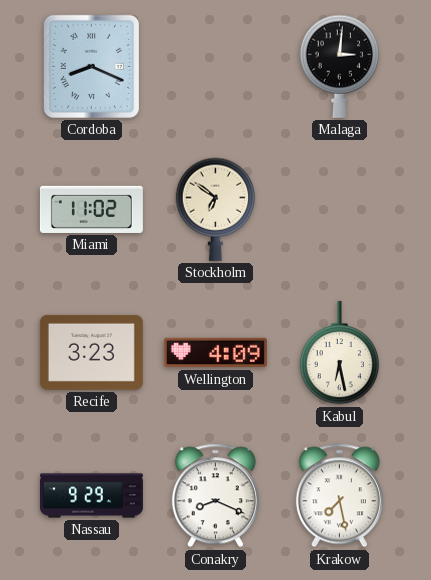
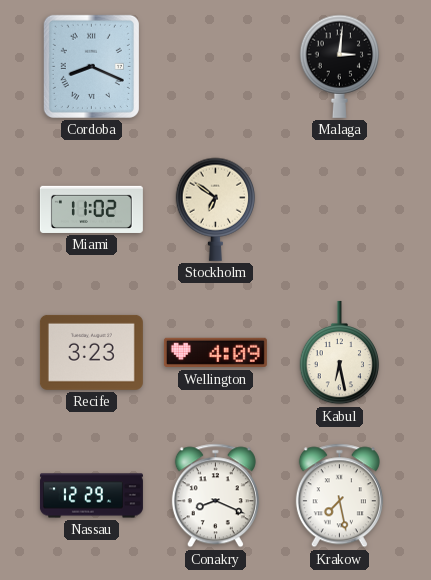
Nassau: 9:29 -> 12:29
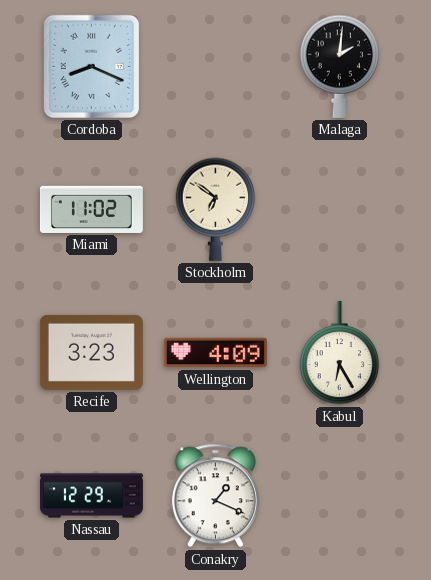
Malaga: 3:01 -> 2:01
Kabul: 6:28 -> 6:25
Conakry: 8:19 -> 1:19
Krakow: 7:28 -> none
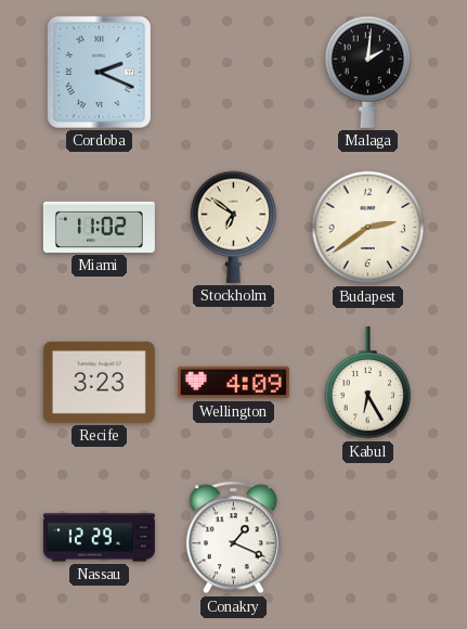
Cordoba: 8:19 -> 2:19
Budapest: none -> 2:39
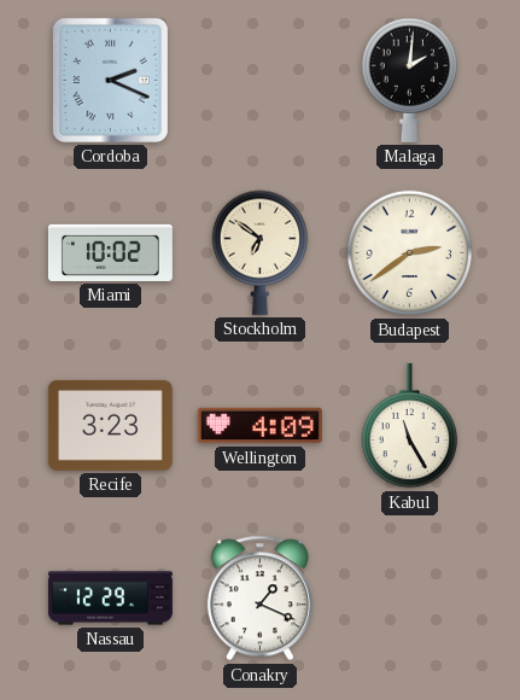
Miami: 11:02 -> 10:02
Kabul: 6:25 -> 11:25
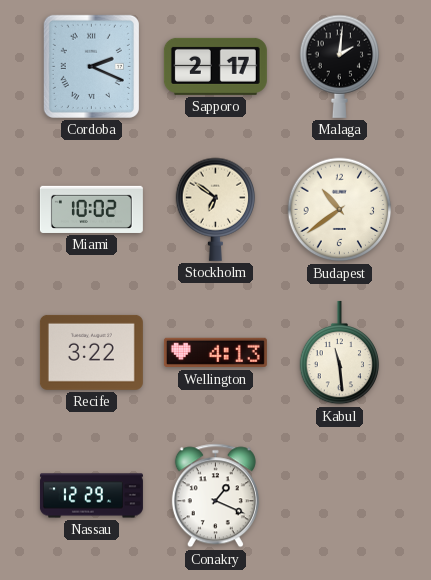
Sapporo: none -> 2:17
Budapest: 2:39 -> 10:39
Recife: 3:23 -> 3:22
Wellington: 4:09 -> 4:13
Kabul: 11:25 -> 11:29
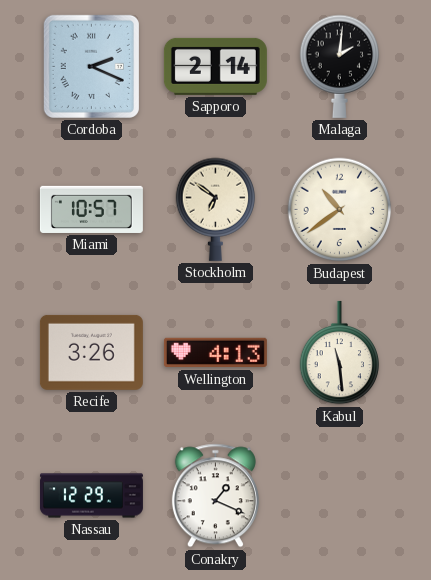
Sapporo: 2:17 -> 2:14
Miami: 10:02 -> 10:57
Recife: 3:22 -> 3:26
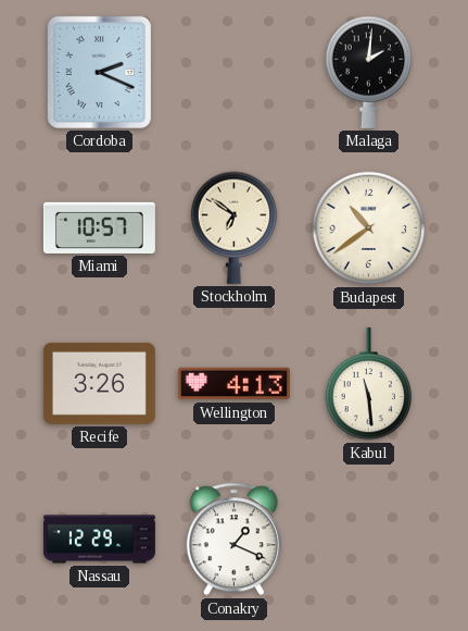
Sapporo: 2:14 -> none
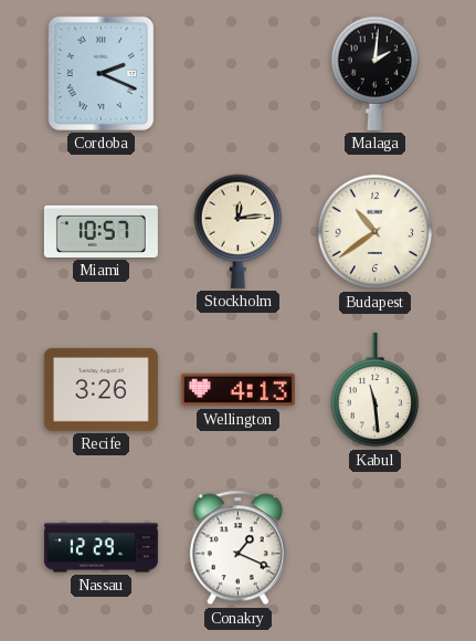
Stockholm: 6:51 -> 12:14
